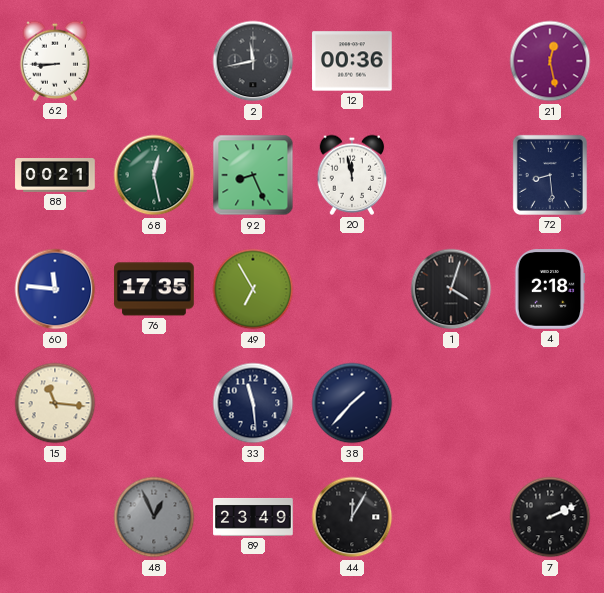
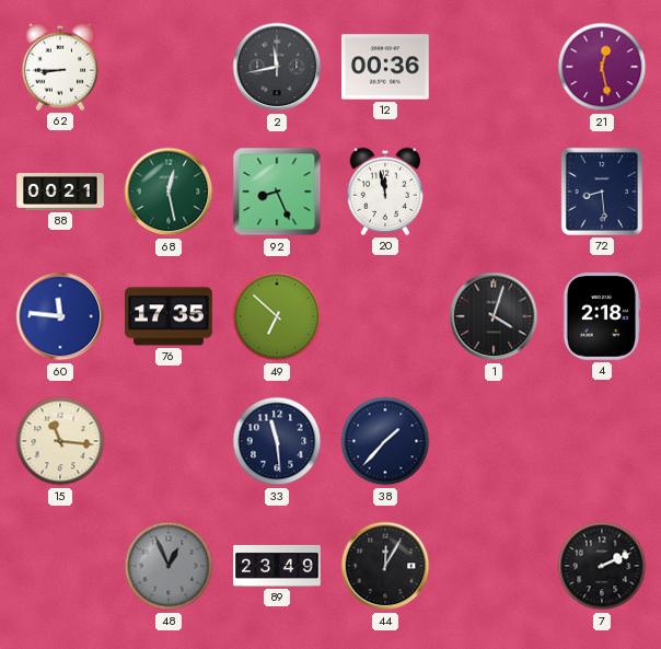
49: 6:55 -> 6:52
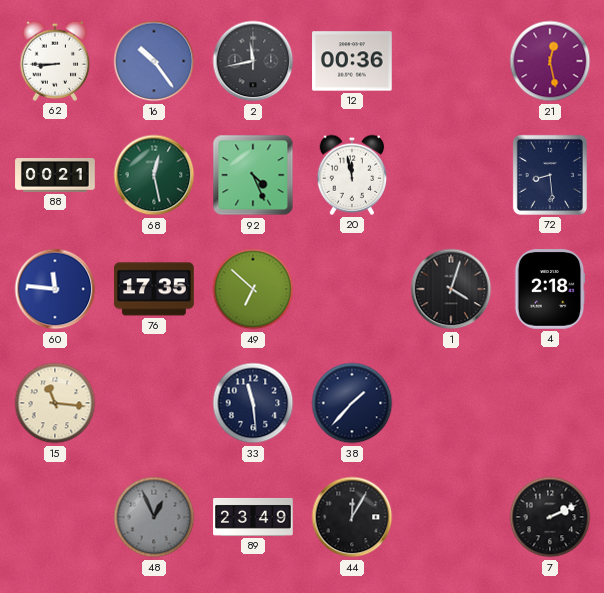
16: none -> 10:24
92: 8:26 -> 4:26
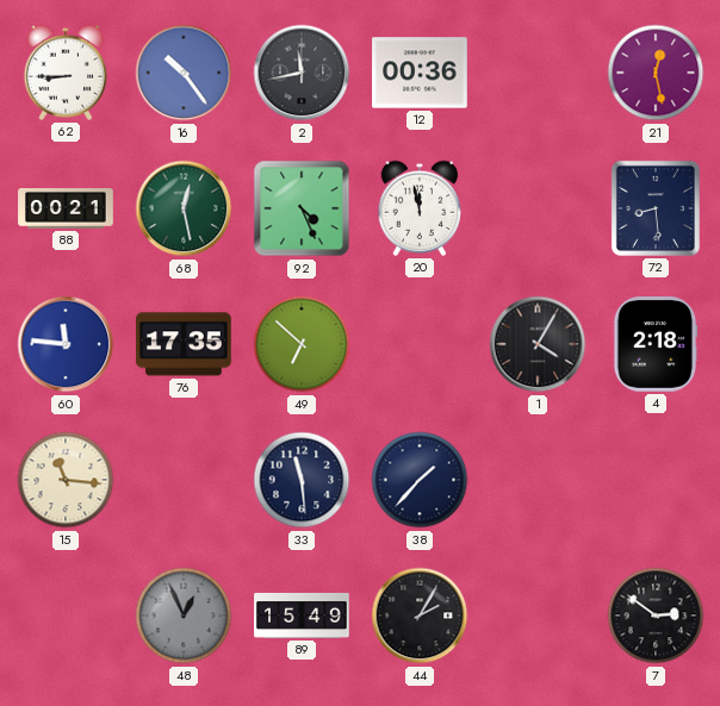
1: 4:03 -> 4:05
89: 23:49 -> 15:49
44: 12:05 -> 2:05
7: 2:11 -> 2:51
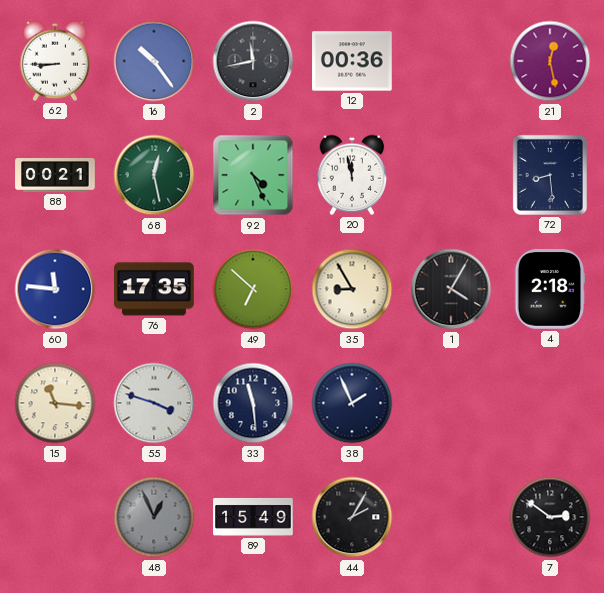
35: none -> 8:55
55: none -> 3:48
38: 1:37 -> 1:56
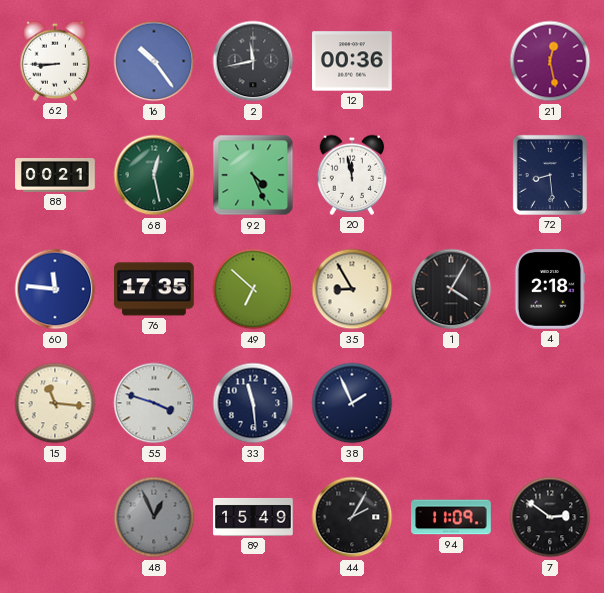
94: none -> 11:09
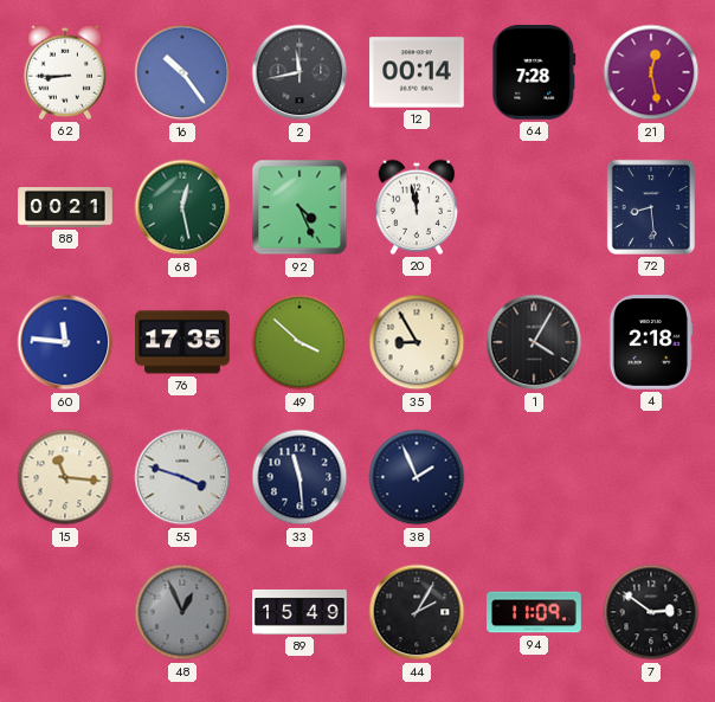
12: 00:36 -> 00:14
64: none -> 7:28
49: 6:52 -> 3:52
